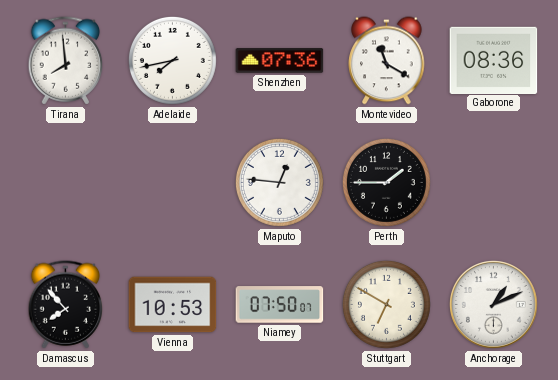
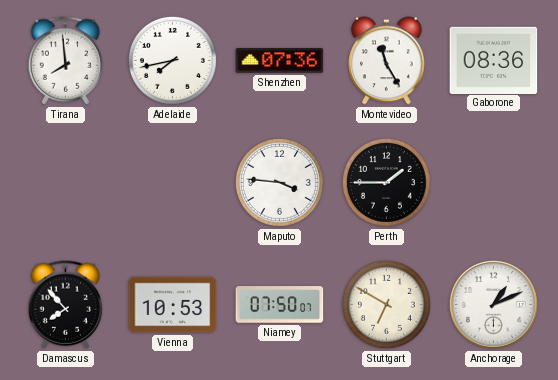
Montevideo: 11:20 -> 11:25
Maputo: 12:46 -> 3:46
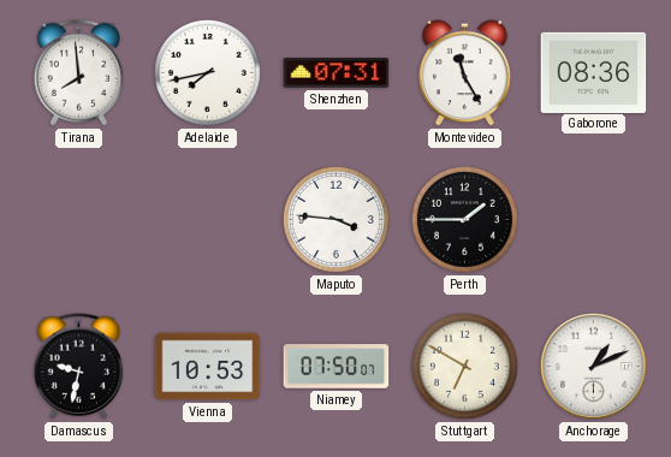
Shenzhen: 07:36 -> 07:31
Damascus: 7:53 -> 9:32
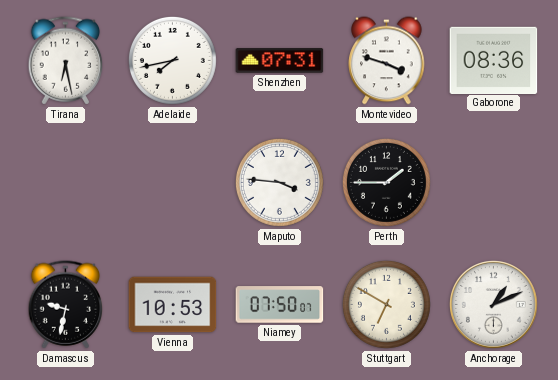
Tirana: 7:59 -> 6:28
Montevideo: 11:25 -> 3:48
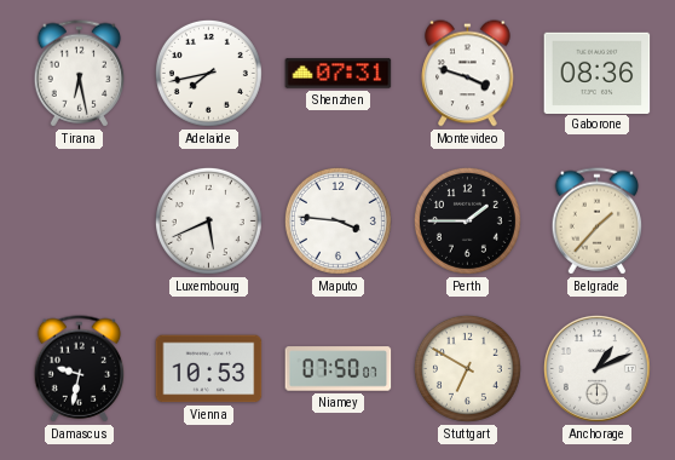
Luxembourg: none -> 5:41
Belgrade: none -> 1:37
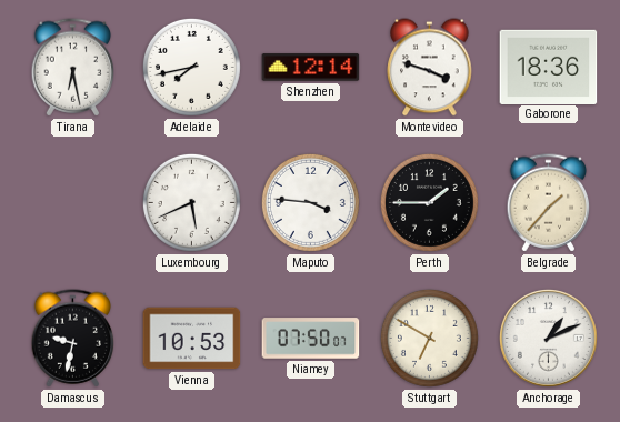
Shenzhen: 07:31 -> 12:14
Gaborone: 08:36 -> 18:36
